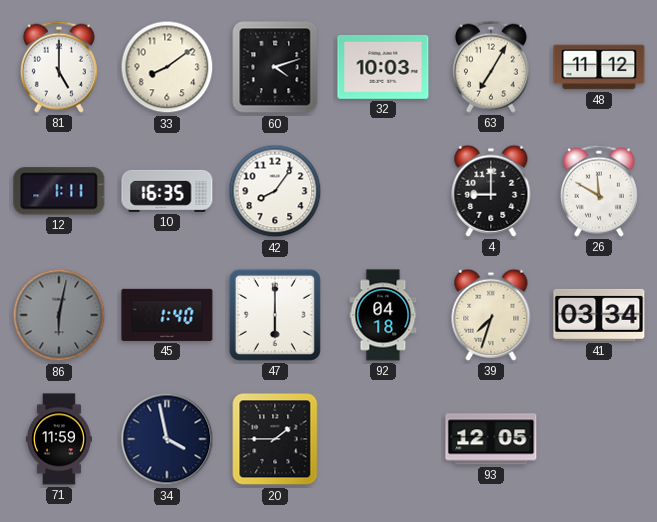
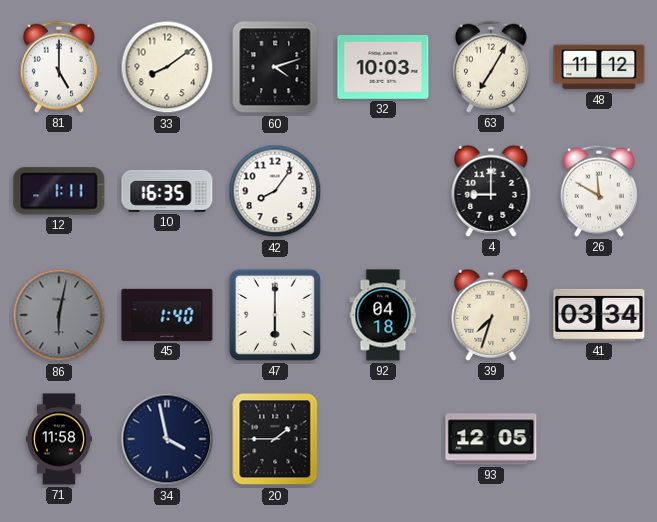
71: 11:59 -> 11:58
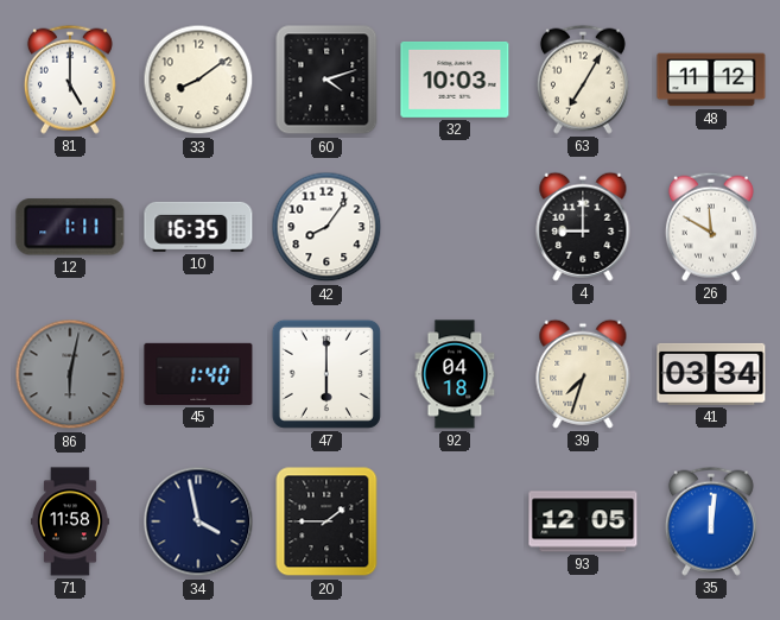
35: none -> 12:01
